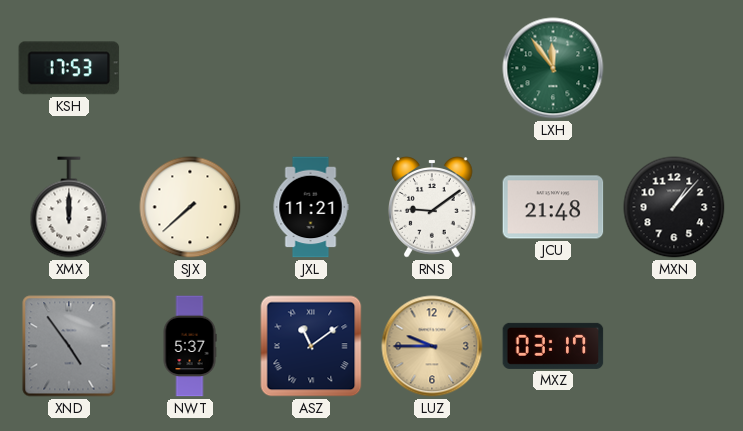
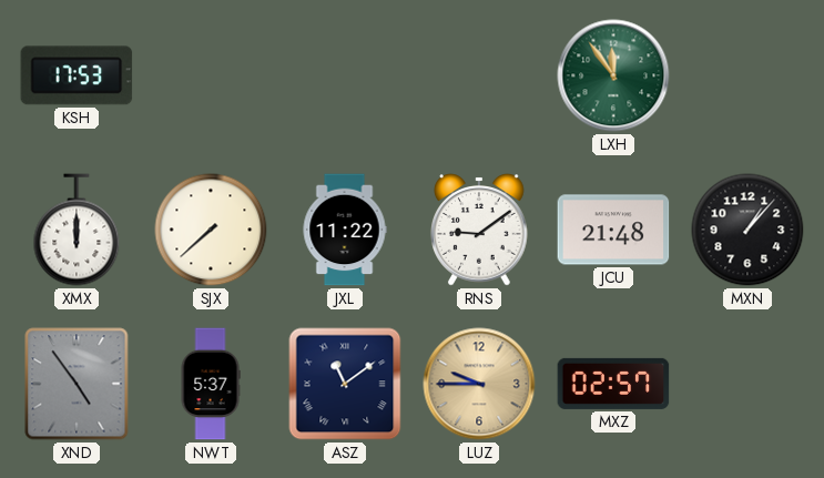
JXL: 11:21 -> 11:22
MXZ: 03:17 -> 02:57
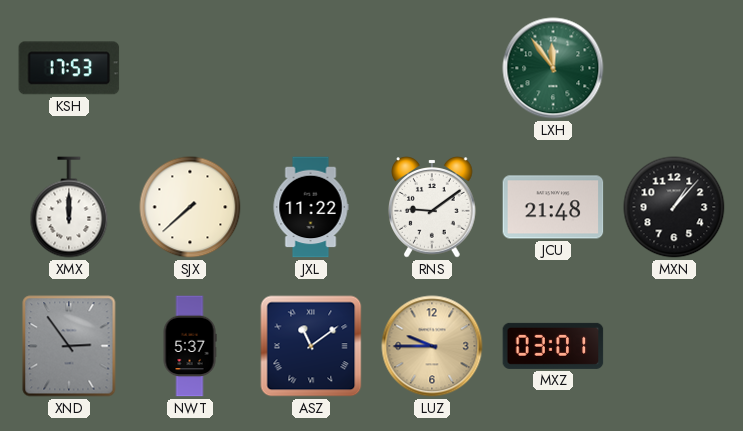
XND: 4:54 -> 2:54
MXZ: 02:57 -> 03:01
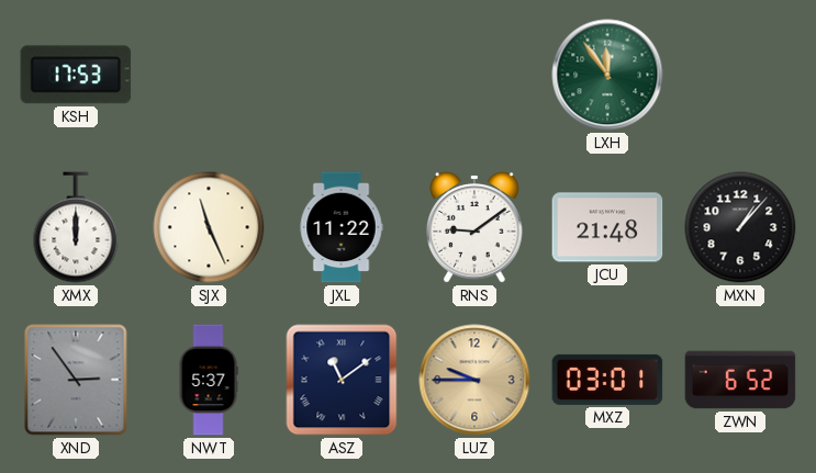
SJX: 7:38 -> 11:26
ZWN: none -> 6:52
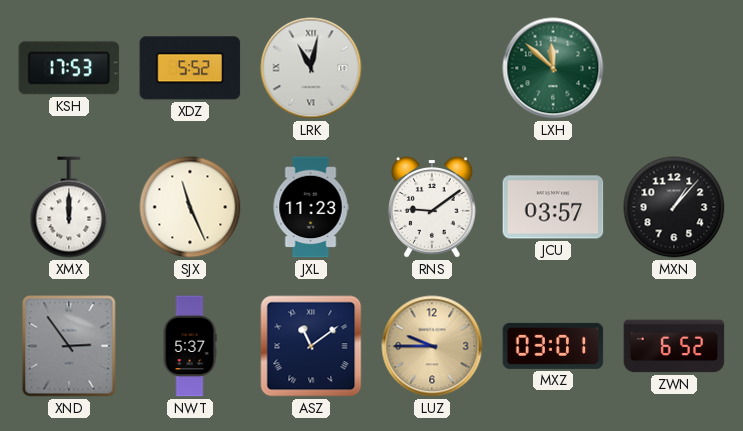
XDZ: none -> 5:52
LRK: none -> 11:02
LXH: 11:54 -> 11:52
JXL: 11:22 -> 11:23
JCU: 21:48 -> 03:57
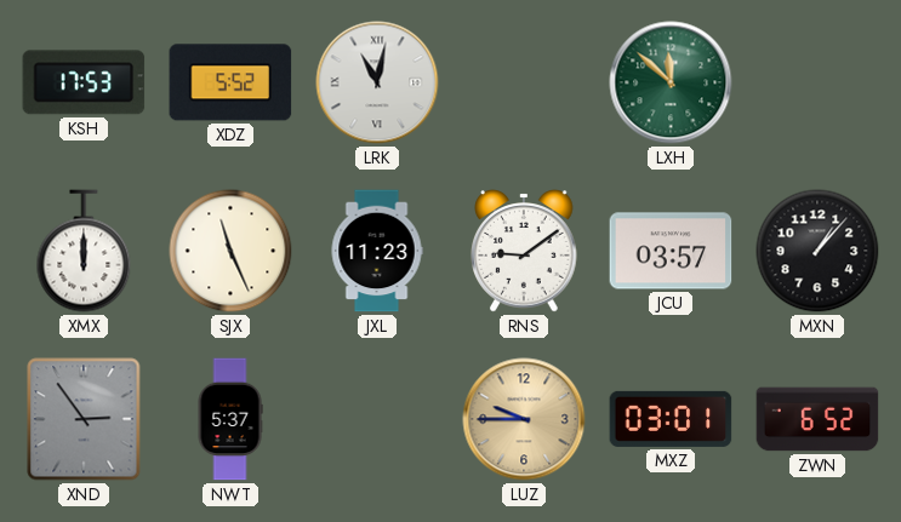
ASZ: 11:09 -> none
